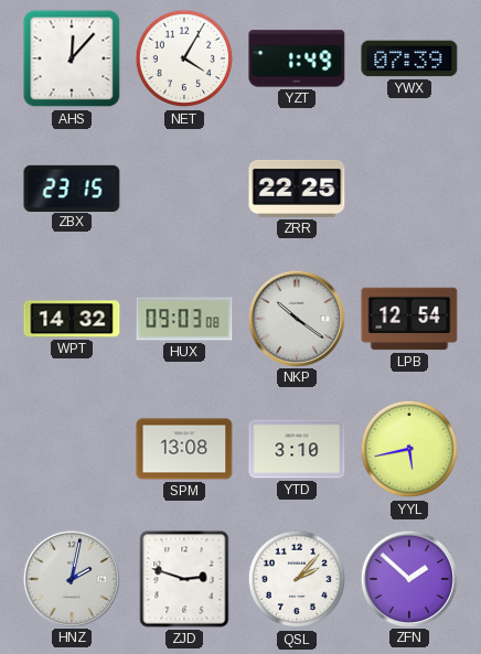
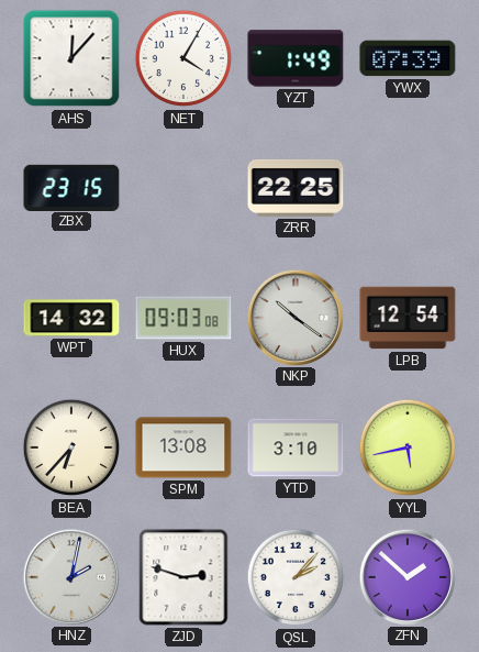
BEA: none -> 6:37
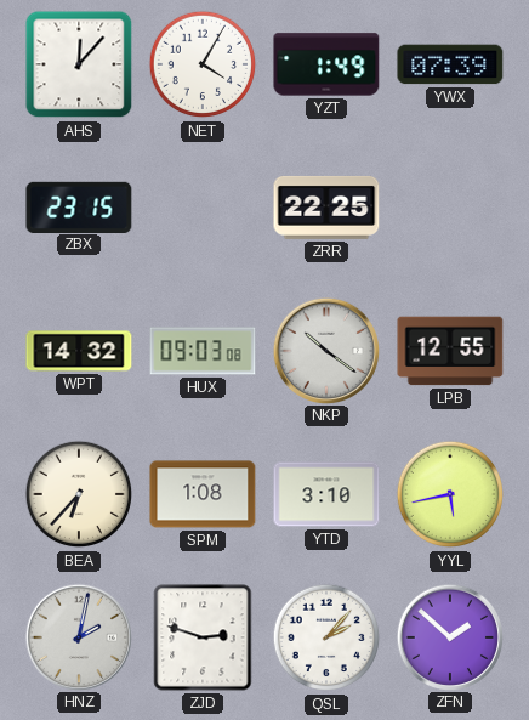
LPB: 12:54 -> 12:55
SPM: 13:08 -> 1:08
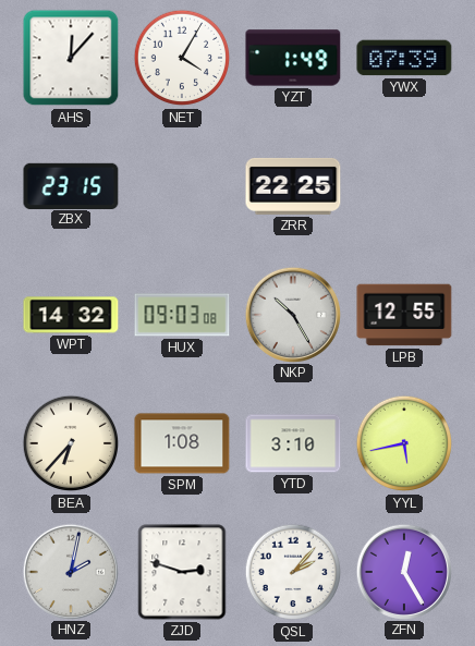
NKP: 10:21 -> 10:25
ZFN: 1:52 -> 12:25
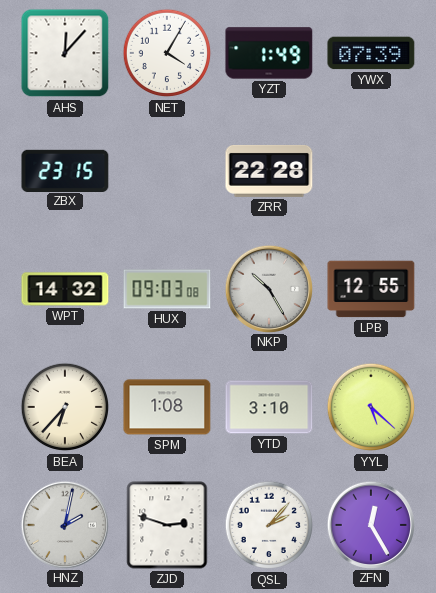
ZRR: 22:25 -> 22:28
YYL: 5:43 -> 5:22
